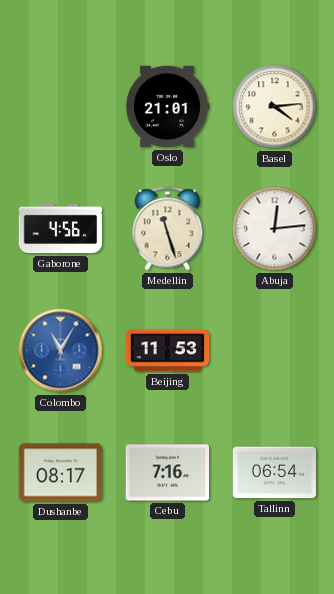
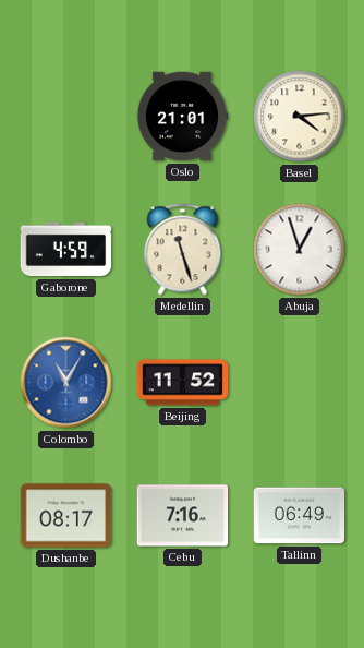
Gaborone: 4:56 -> 4:59
Abuja: 12:14 -> 12:57
Beijing: 11:53 -> 11:52
Tallinn: 06:54 -> 06:49
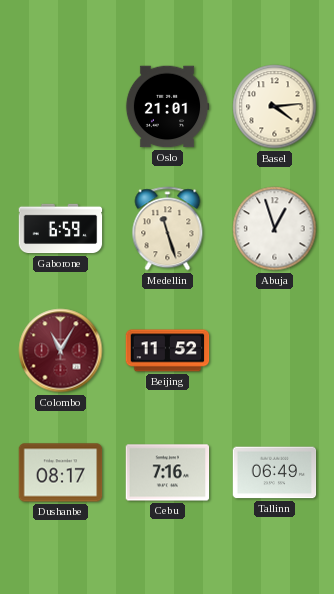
Gaborone: 4:59 -> 6:59
Colombo dial: blue -> burgundy
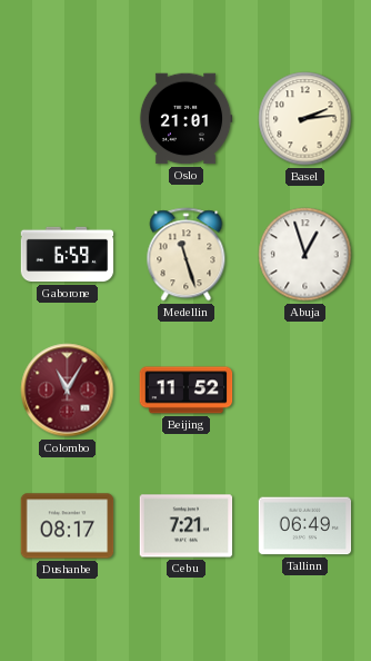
Basel: 4:14 -> 2:14
Cebu: 7:16 -> 7:21
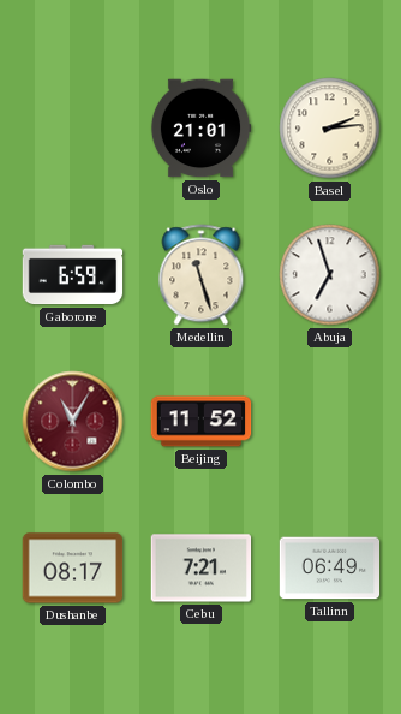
Abuja: 12:57 -> 6:57
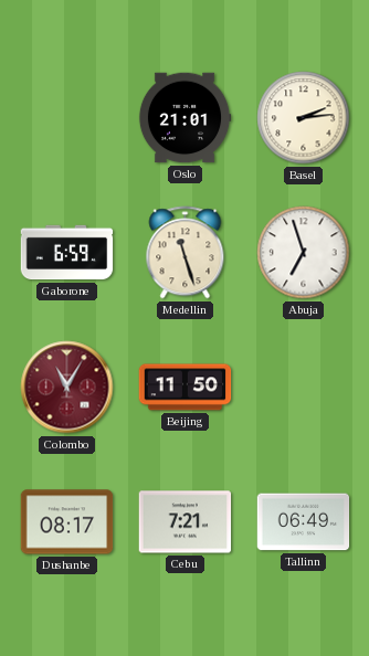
Beijing: 11:52 -> 11:50
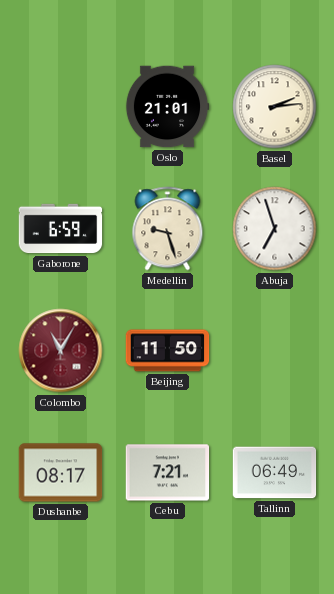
Medellin: 11:27 -> 9:27
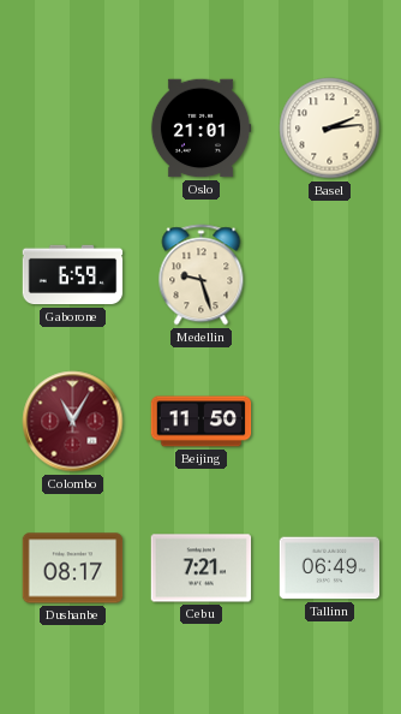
Abuja: 6:57 -> none
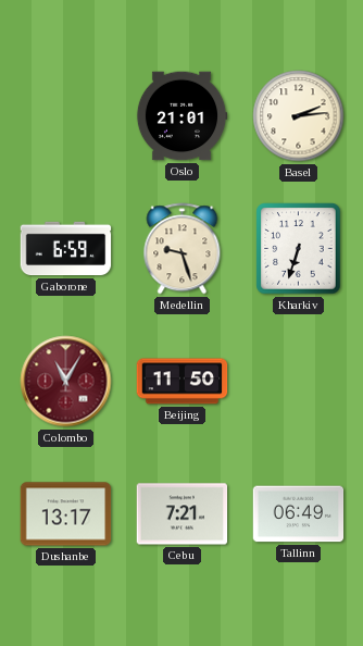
Kharkiv: none -> 6:33
Dushanbe: 08:17 -> 13:17
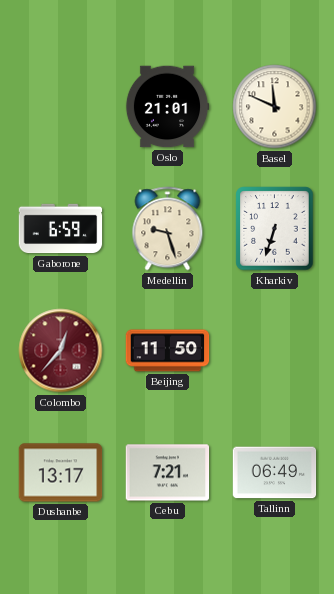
Basel: 2:14 -> 11:49
Colombo: 11:05 -> 12:37
